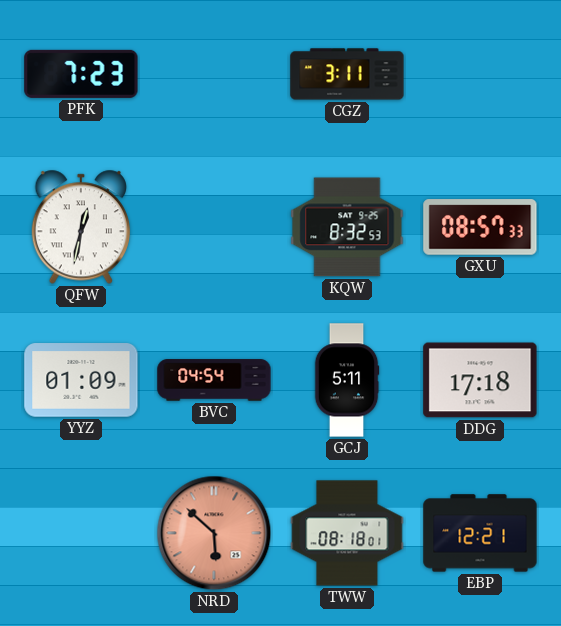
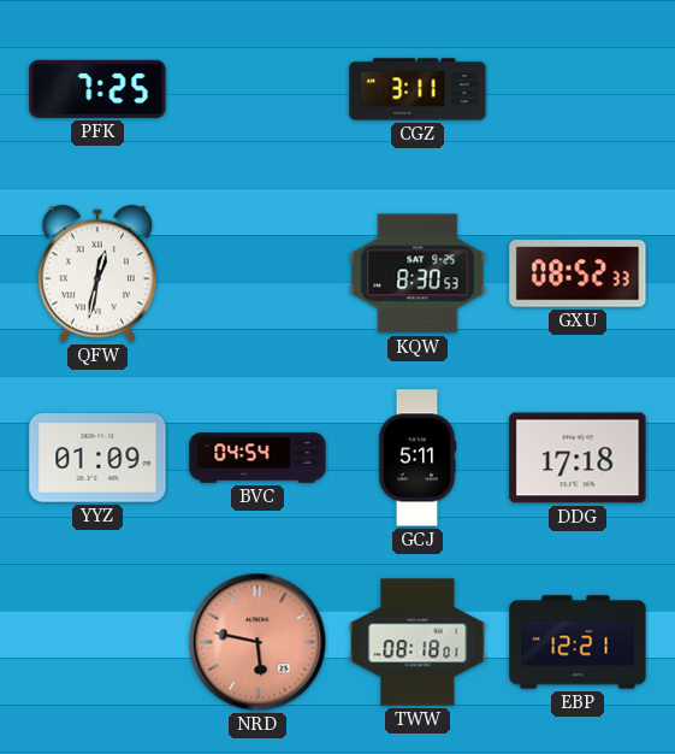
PFK: 7:23 -> 7:25
KQW: 8:32 -> 8:30
GXU: 08:57 -> 08:52
NRD: 5:52 -> 5:47
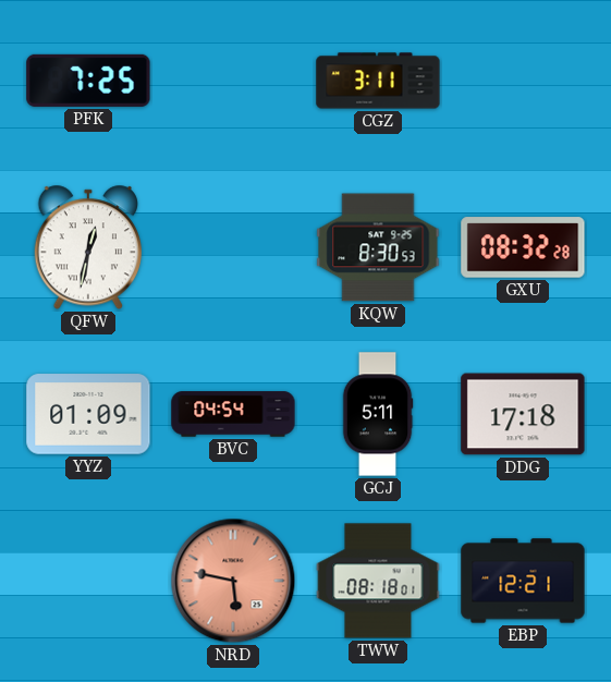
GXU: 08:52 -> 08:32
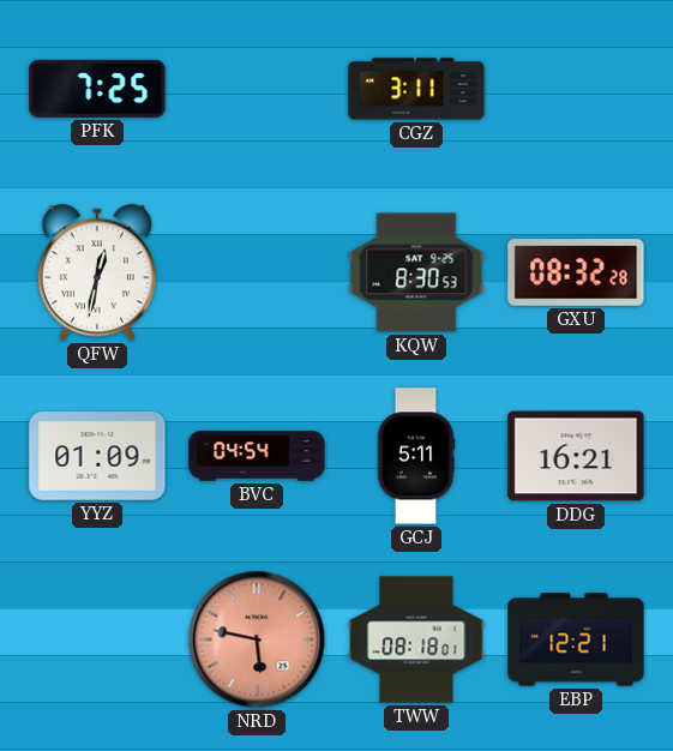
DDG: 17:18 -> 16:21
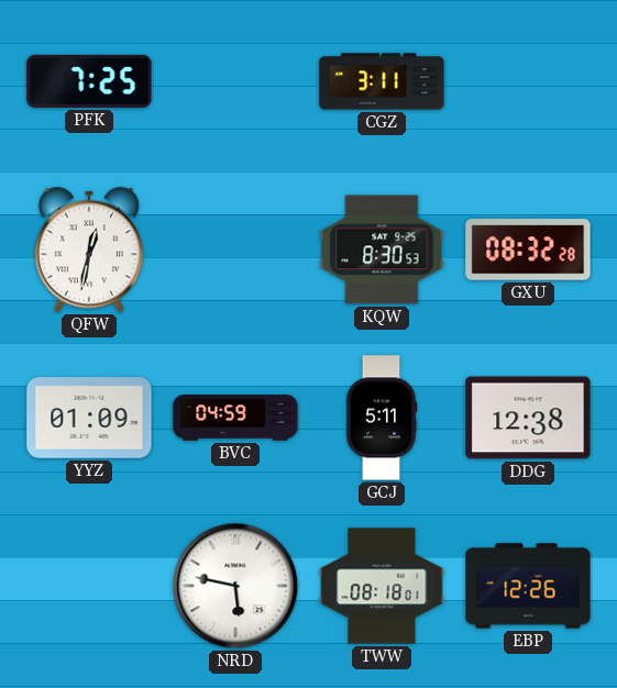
BVC: 04:54 -> 04:59
DDG: 16:21 -> 12:38
NRD dial: salmon -> white
EBP: 12:21 -> 12:26
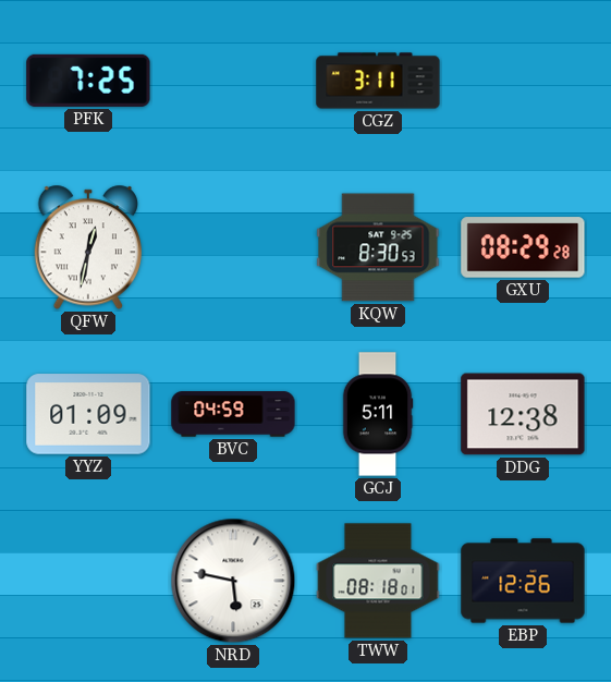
GXU: 08:32 -> 08:29
